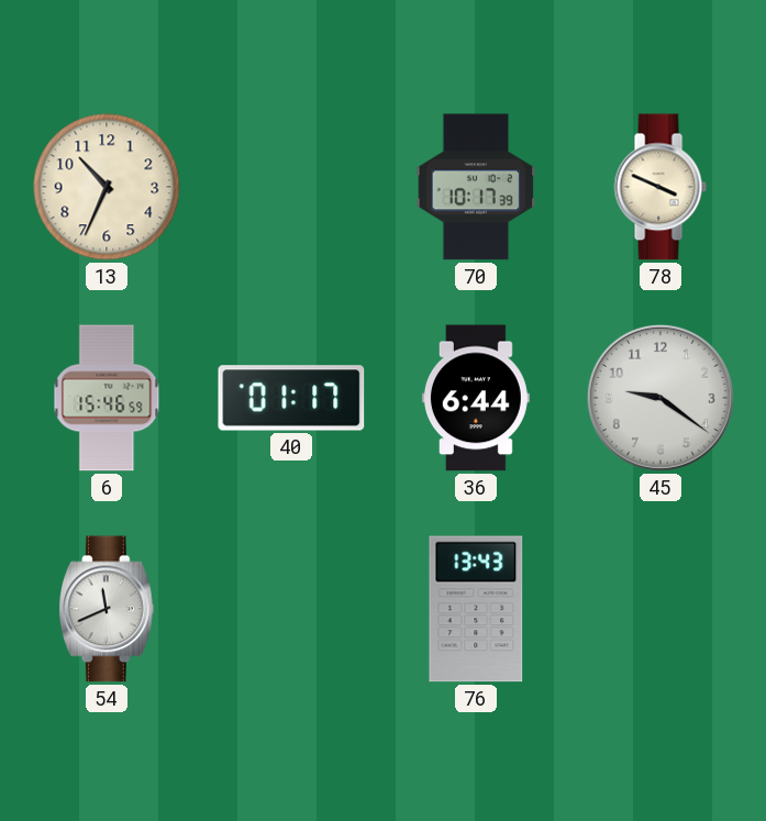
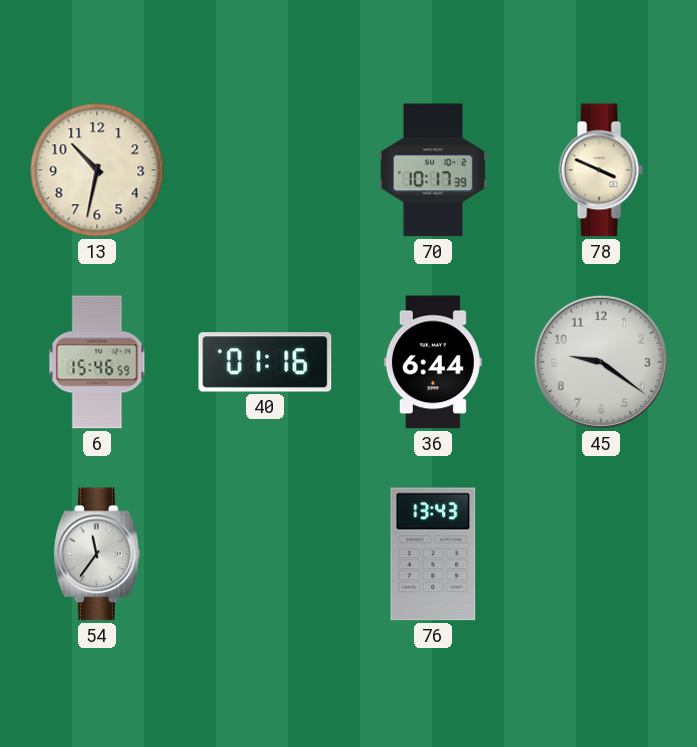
13: 10:34 -> 10:32
40: 01:17 -> 01:16
54: 11:41 -> 11:36
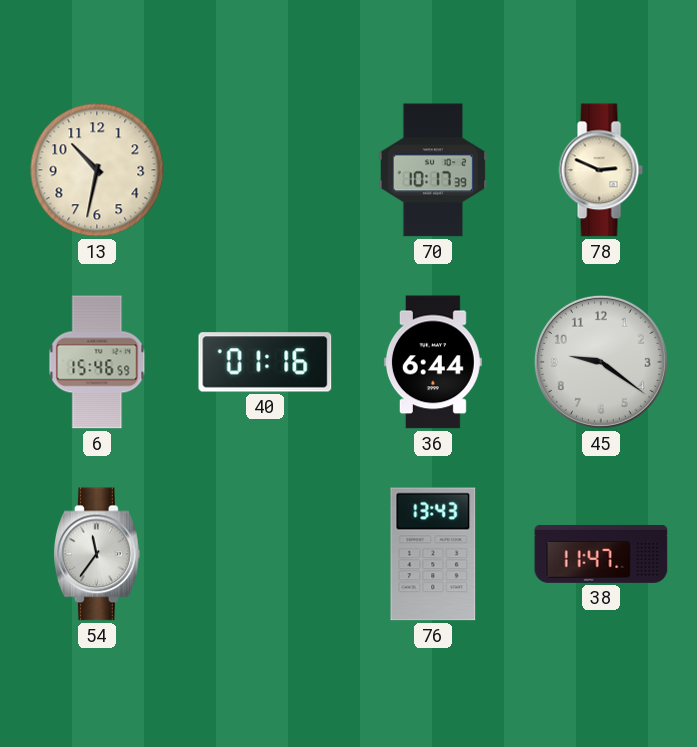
78: 3:49 -> 2:49
38: none -> 11:47
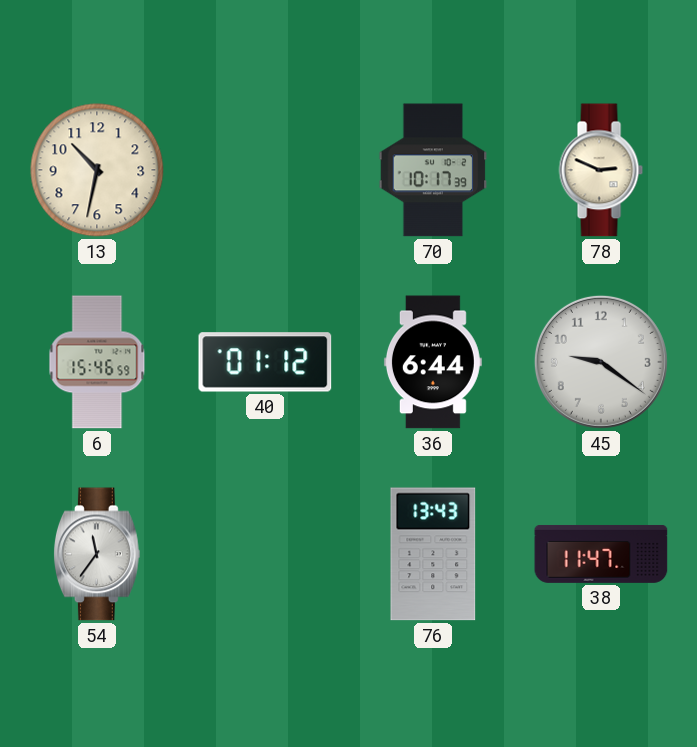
40: 01:16 -> 01:12
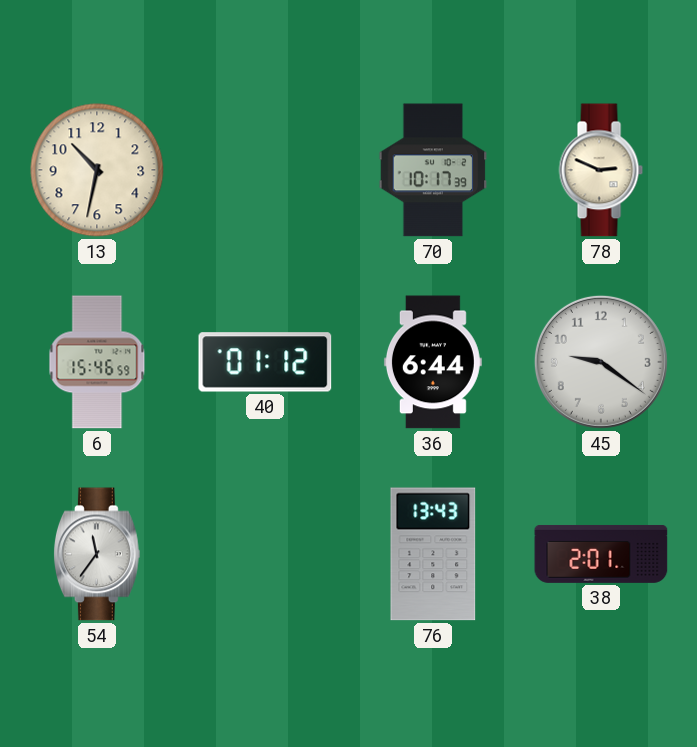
38: 11:47 -> 2:01
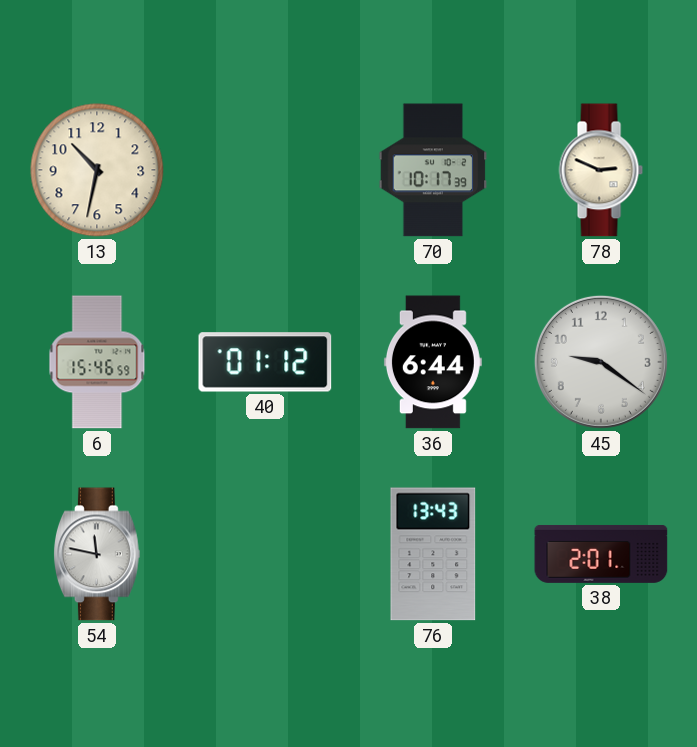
54: 11:36 -> 11:47
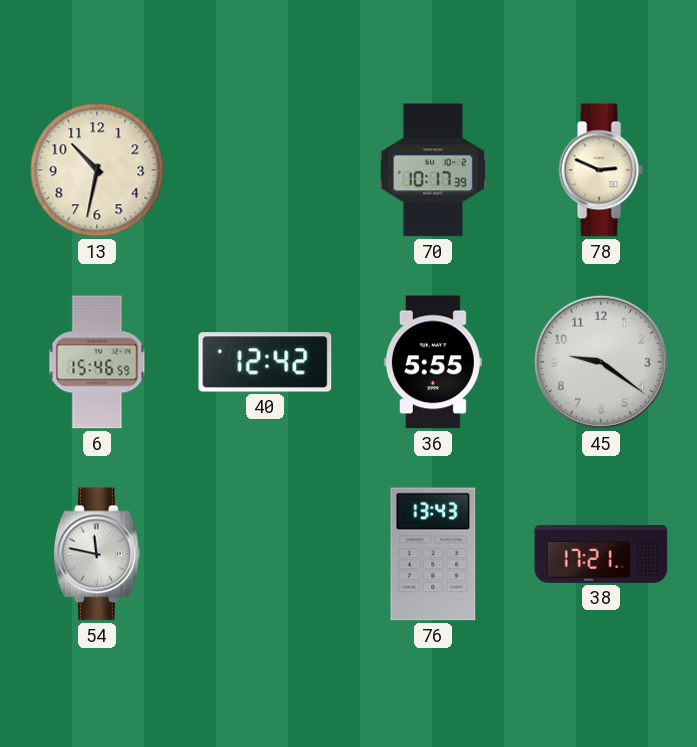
40: 01:12 -> 12:42
36: 6:44 -> 5:55
38: 2:01 -> 17:21
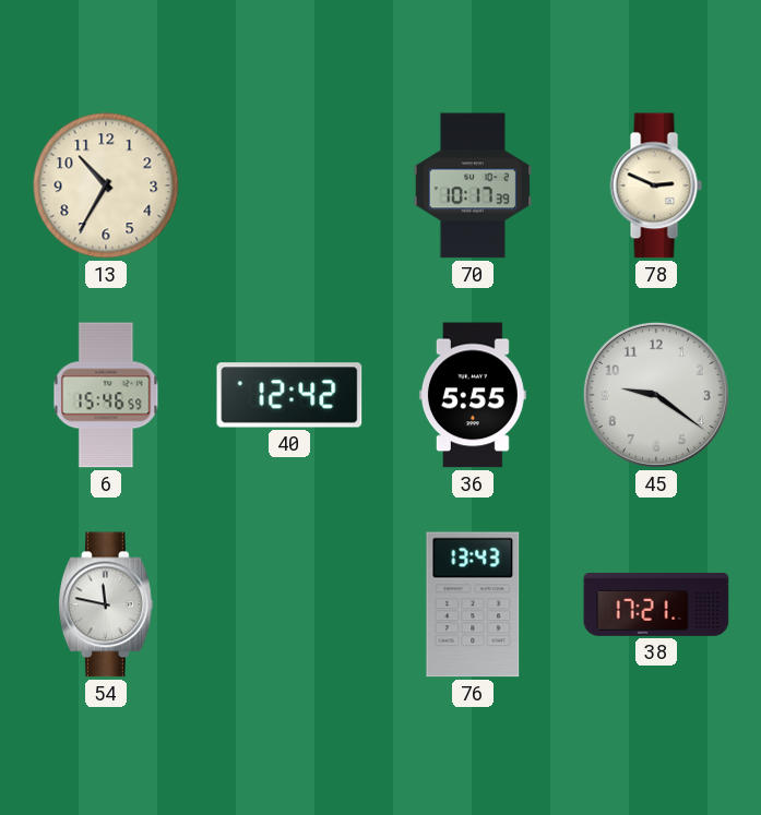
13: 10:32 -> 10:35
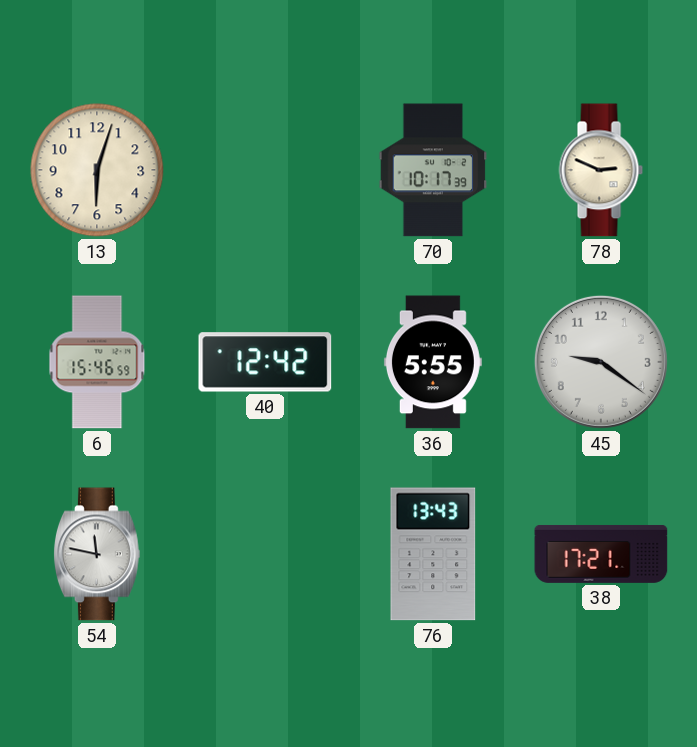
13: 10:35 -> 6:03
